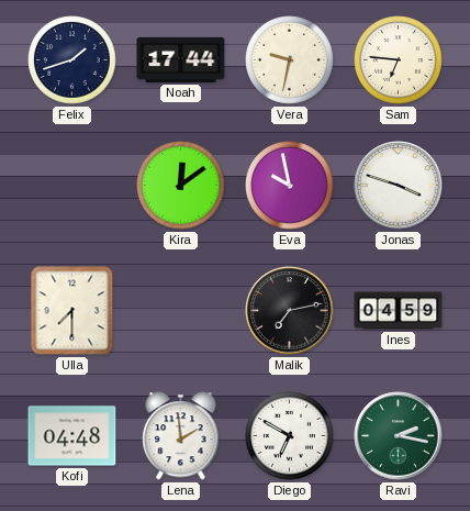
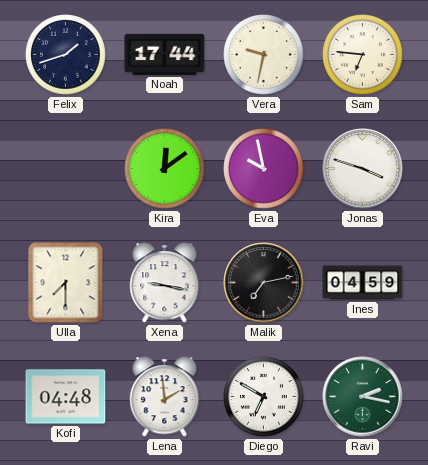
Xena: none -> 9:17
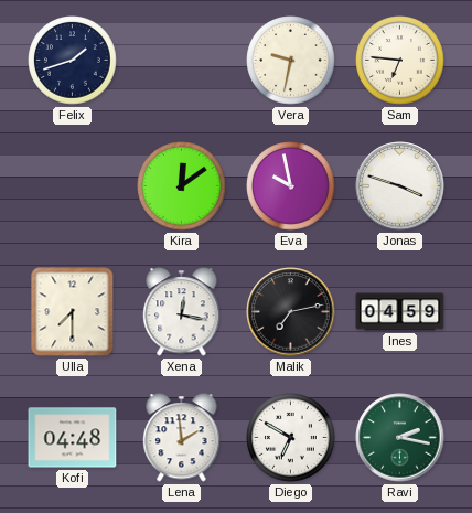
Noah: 17:44 -> none
Xena: 9:17 -> 12:17
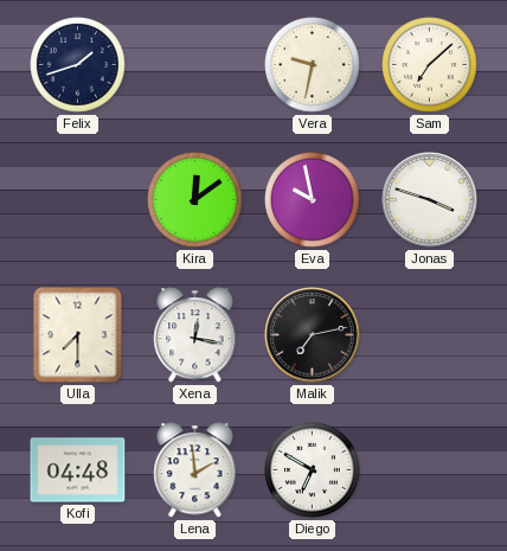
Sam: 6:46 -> 7:08
Ines: 04:59 -> none
Ravi: 2:17 -> none
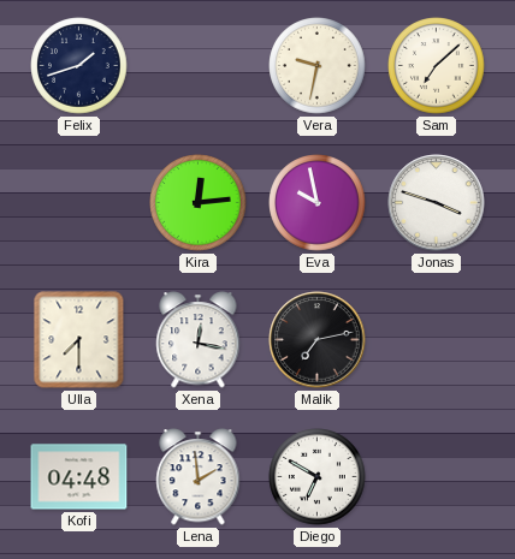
Kira: 12:09 -> 12:14
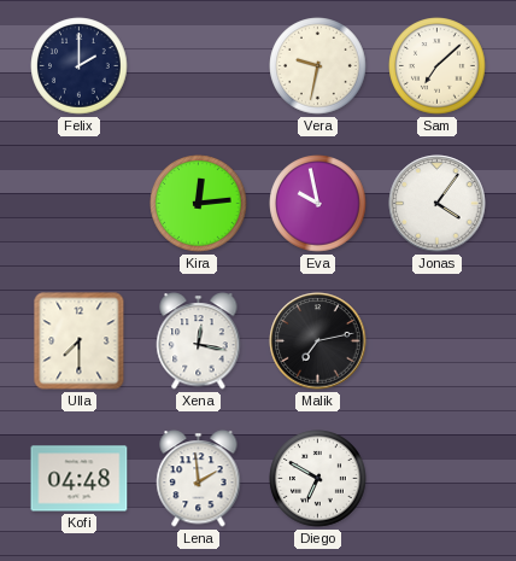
Felix: 1:42 -> 2:00
Jonas: 3:48 -> 4:06
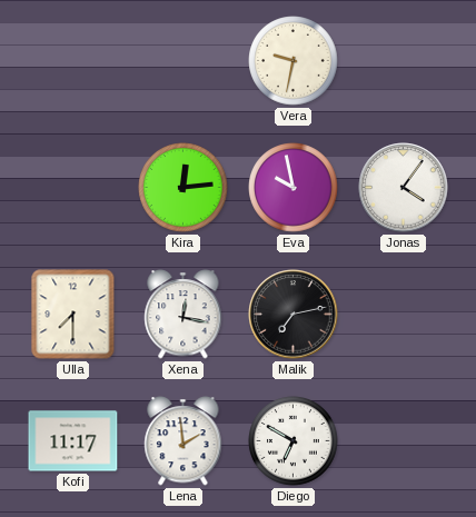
Felix: 2:00 -> none
Sam: 7:08 -> none
Kofi: 04:48 -> 11:17
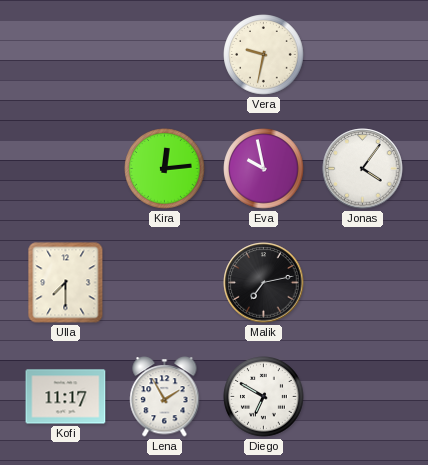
Xena: 12:17 -> none
Lena: 1:59 -> 1:55
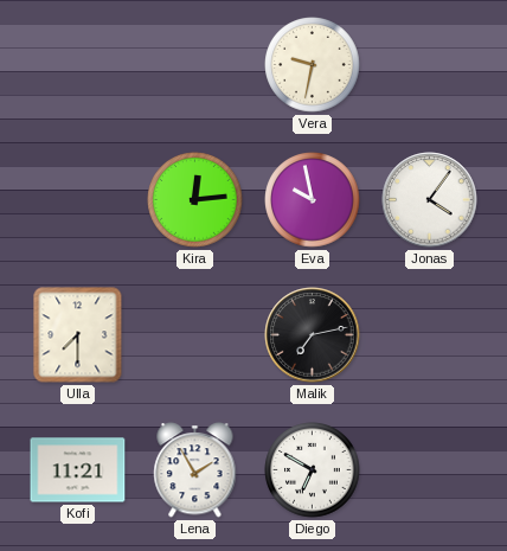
Kofi: 11:17 -> 11:21
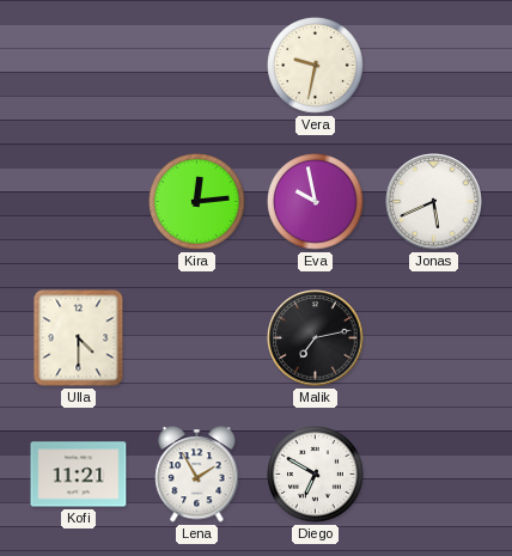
Jonas: 4:06 -> 5:41
Ulla: 7:30 -> 4:30
